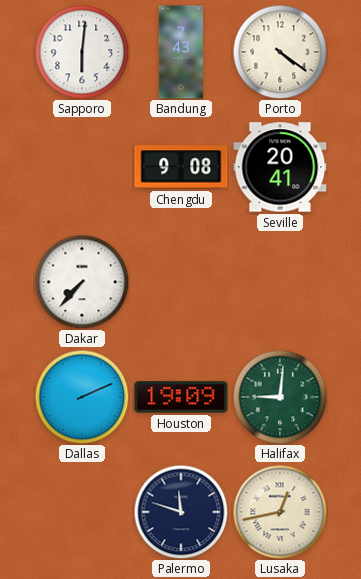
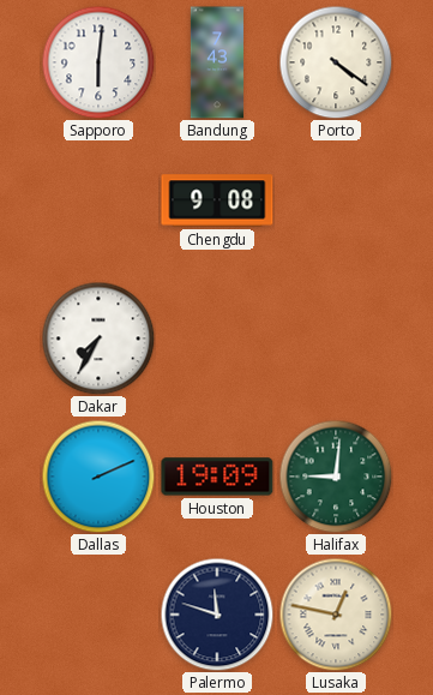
Seville: 20:41 -> none
Dakar: 7:37 -> 7:35
Lusaka: 12:43 -> 12:47
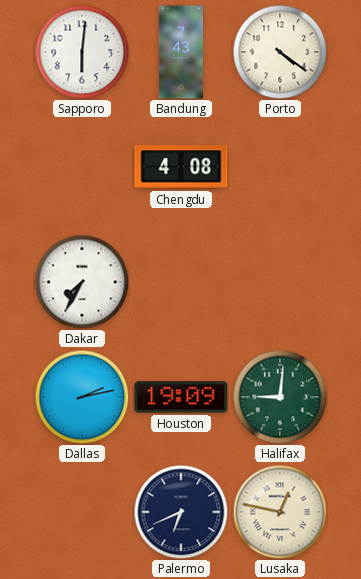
Chengdu: 9:08 -> 4:08
Dallas: 2:11 -> 2:13
Palermo: 11:48 -> 6:41
